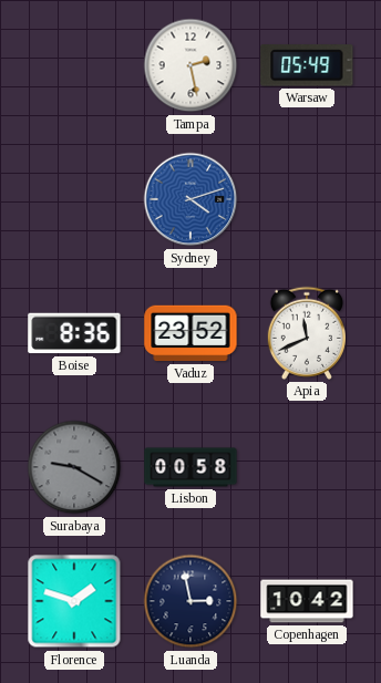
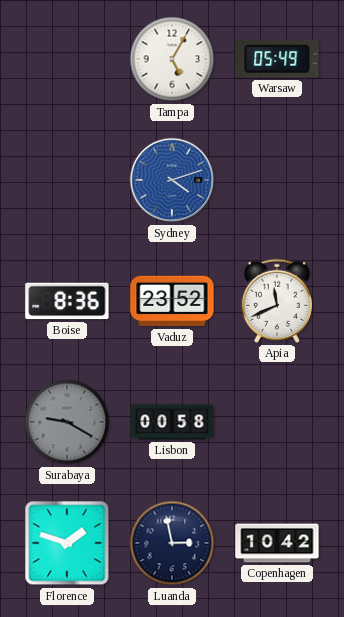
Tampa: 2:28 -> 5:05
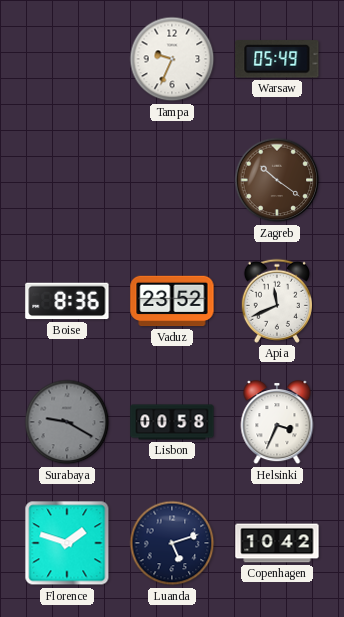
Tampa: 5:05 -> 9:34
Sydney: 4:12 -> none
Zagreb: none -> 10:21
Helsinki: none -> 3:34
Luanda: 2:58 -> 5:12
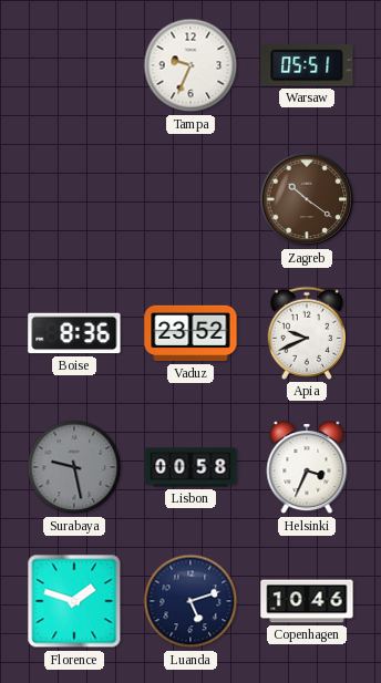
Warsaw: 05:49 -> 05:51
Apia: 11:41 -> 9:41
Surabaya: 9:20 -> 9:28
Copenhagen: 10:42 -> 10:46
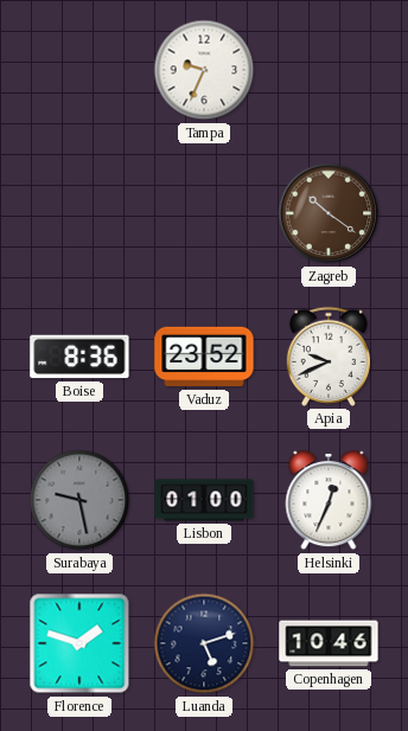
Warsaw: 05:51 -> none
Lisbon: 00:58 -> 01:00
Helsinki: 3:34 -> 12:34
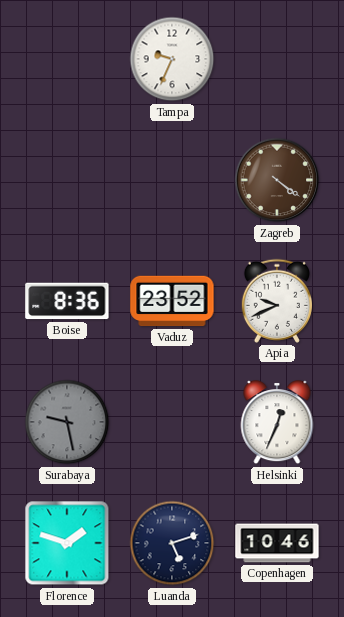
Zagreb: 10:21 -> 4:21
Lisbon: 01:00 -> none
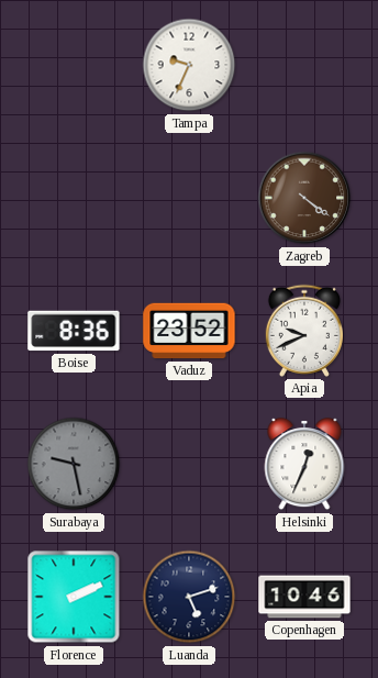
Florence: 1:48 -> 2:11
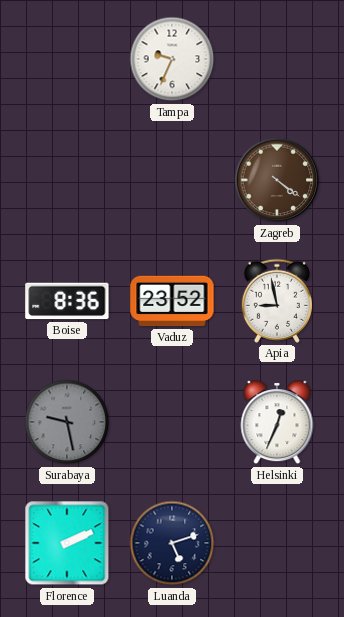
Apia: 9:41 -> 8:58
Copenhagen: 10:46 -> none
